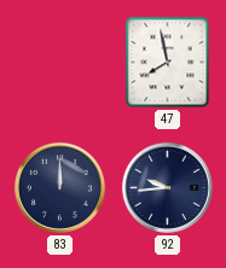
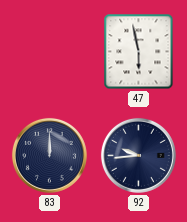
47: 7:58 -> 5:58
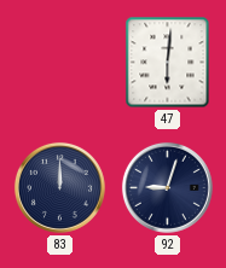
47: 5:58 -> 6:01
92: 9:44 -> 9:03
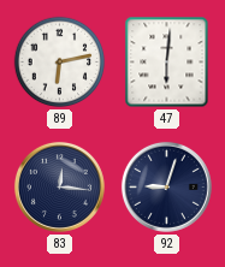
89: none -> 6:13
83: 12:00 -> 12:16
